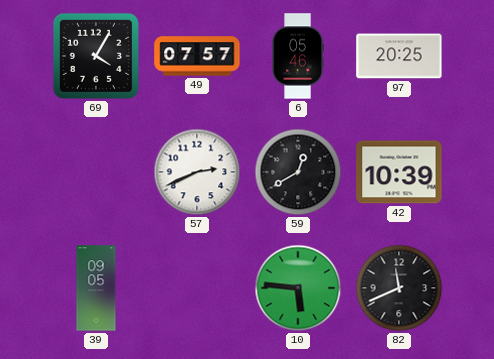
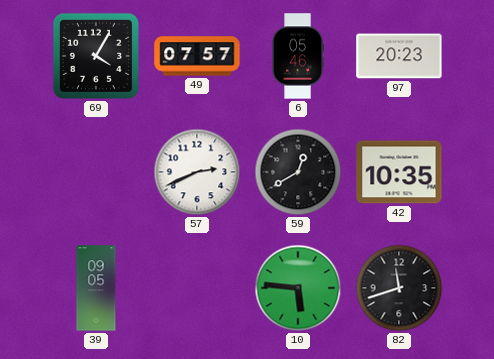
97: 20:25 -> 20:23
42: 10:39 -> 10:35
82: 11:41 -> 11:42
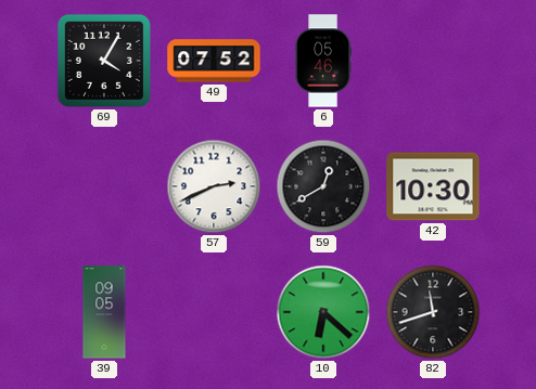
49: 07:57 -> 07:52
97: 20:23 -> none
42: 10:35 -> 10:30
10: 5:46 -> 6:22
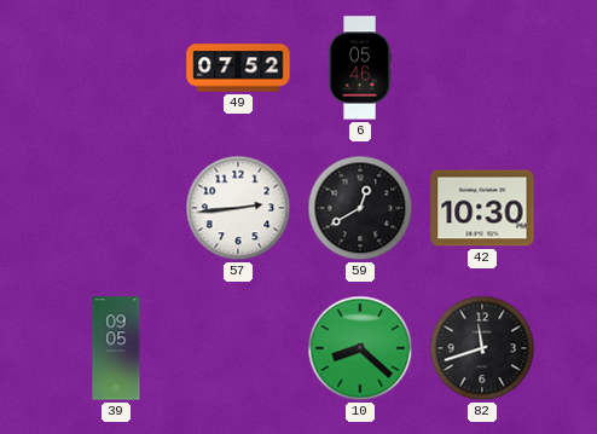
69: 4:05 -> none
57: 2:41 -> 2:44
10: 6:22 -> 8:22
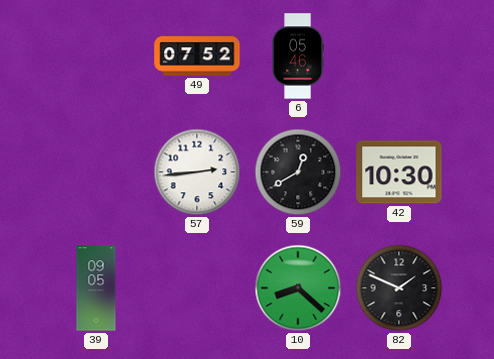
82: 11:42 -> 1:49
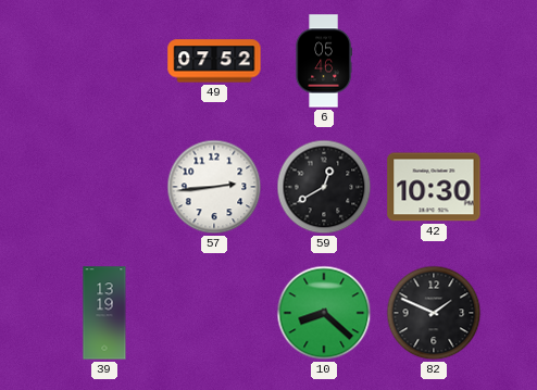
39: 09:05 -> 13:19
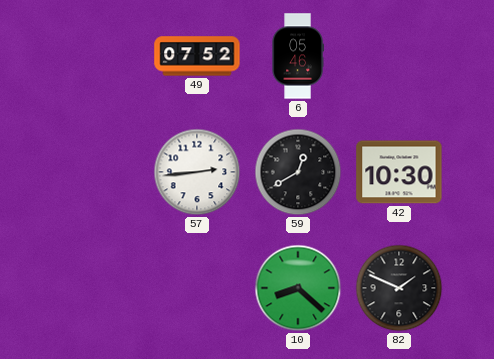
39: 13:19 -> none
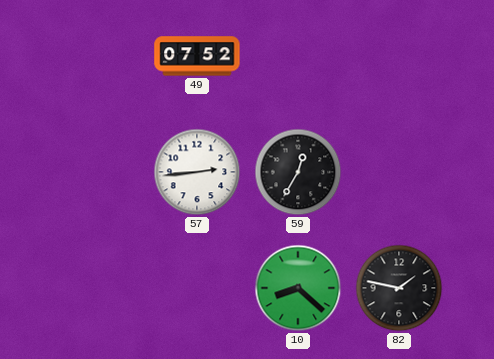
6: 05:46 -> none
59: 12:40 -> 12:35
42: 10:30 -> none
82: 1:49 -> 1:47
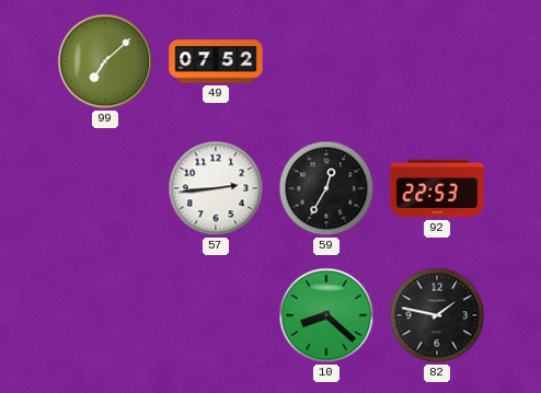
99: none -> 7:08
92: none -> 22:53
